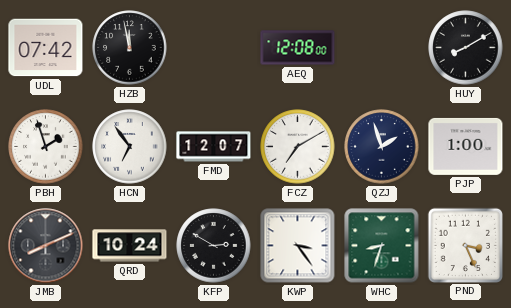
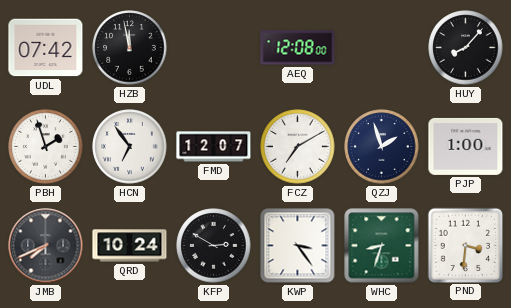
HUY: 8:10 -> 8:07
JMB: 8:11 -> 7:41
PND: 3:26 -> 3:31
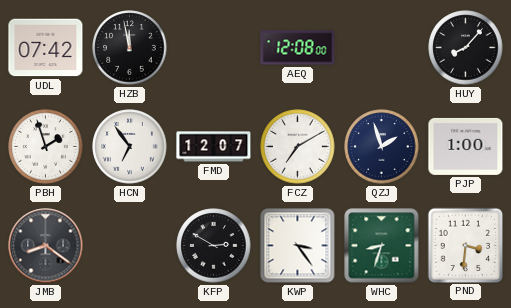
JMB: 7:41 -> 8:21
QRD: 10:24 -> none
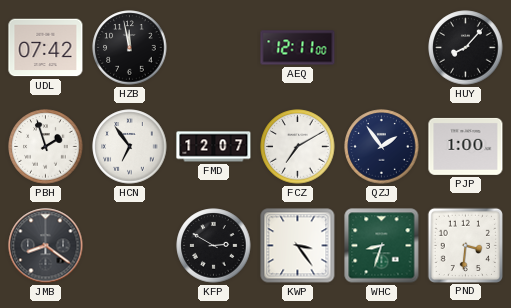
AEQ: 12:08 -> 12:11
QZJ: 1:57 -> 1:54
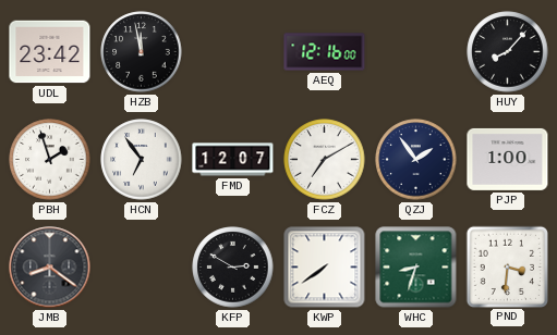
UDL: 07:42 -> 23:42
AEQ: 12:11 -> 12:16
KWP: 3:24 -> 7:39
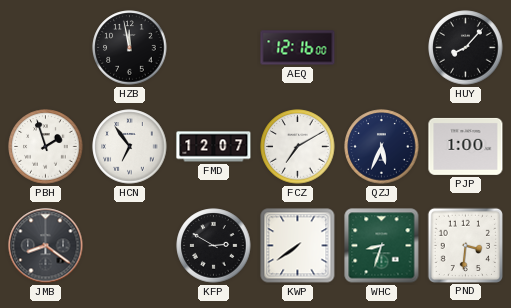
UDL: 23:42 -> none
QZJ: 1:54 -> 5:34
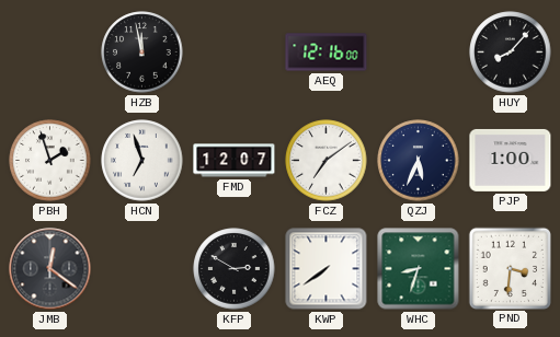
HCN: 6:54 -> 6:57
FCZ: 7:10 -> 7:09
JMB: 8:21 -> 12:21
